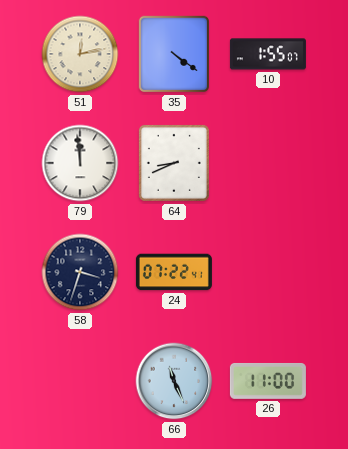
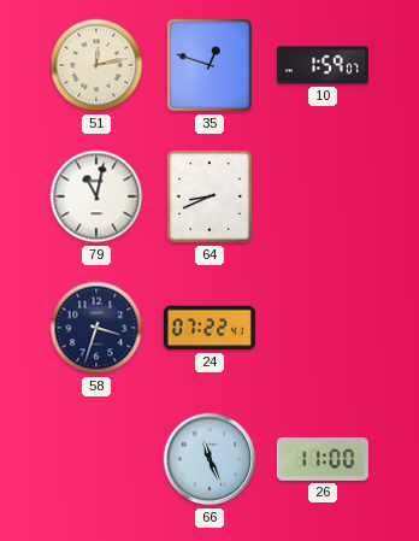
35: 4:21 -> 12:48
10: 1:55 -> 1:59
79: 11:59 -> 11:02
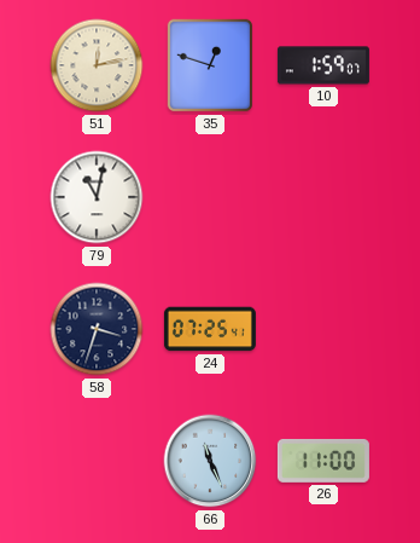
64: 8:41 -> none
24: 07:22 -> 07:25
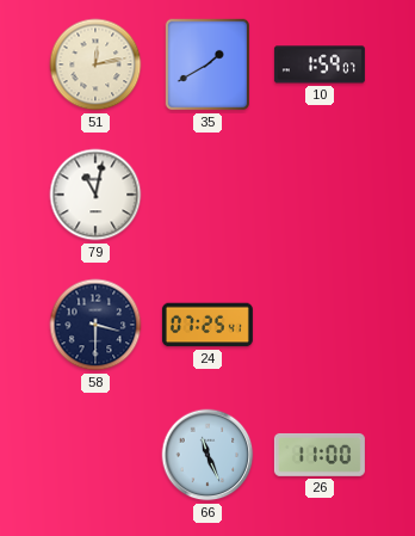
35: 12:48 -> 1:40
58: 3:33 -> 3:30
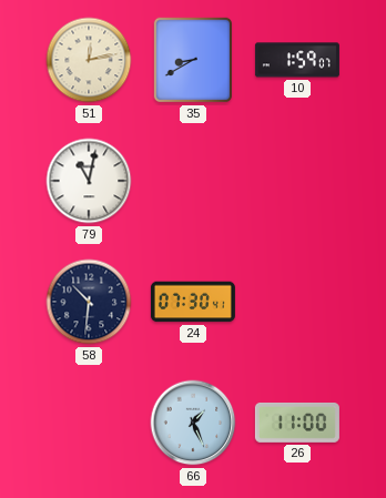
35: 1:40 -> 8:40
58: 3:30 -> 10:31
24: 07:25 -> 07:30
66: 11:26 -> 1:26
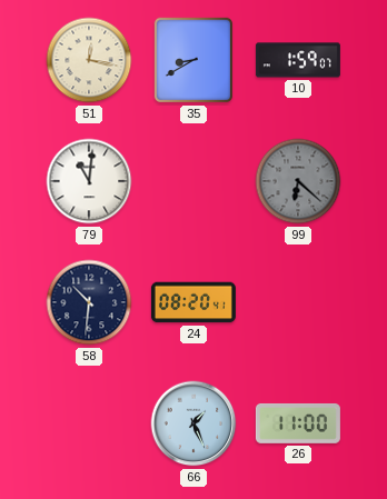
51: 12:13 -> 12:17
79: 11:02 -> 11:01
99: none -> 6:22
24: 07:30 -> 08:20
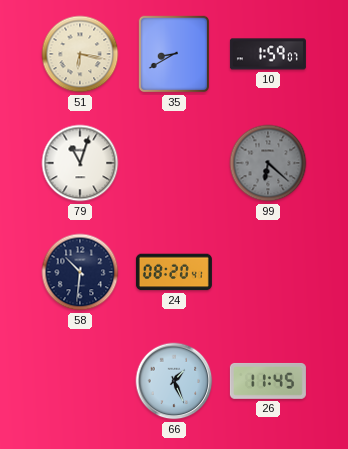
51: 12:17 -> 6:17
79: 11:01 -> 11:03
26: 11:00 -> 11:45
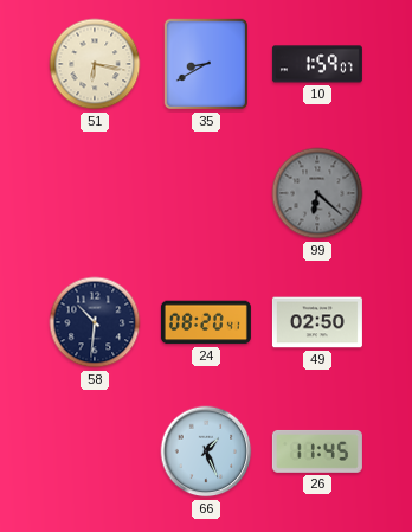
79: 11:03 -> none
49: none -> 02:50
